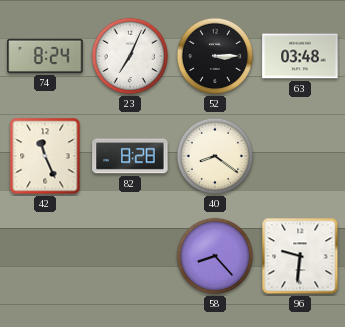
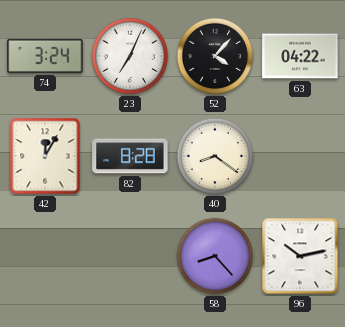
74: 8:24 -> 3:24
52: 3:15 -> 4:07
63: 03:48 -> 04:22
42: 11:26 -> 12:05
96: 9:31 -> 10:13
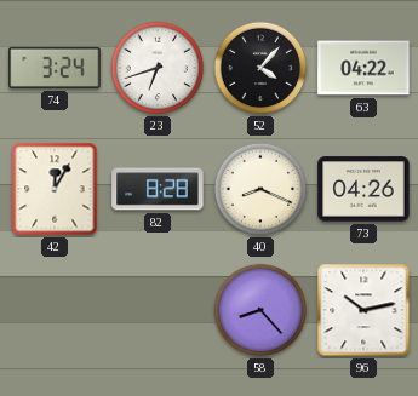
23: 7:04 -> 6:42
40: 8:21 -> 8:19
73: none -> 04:26
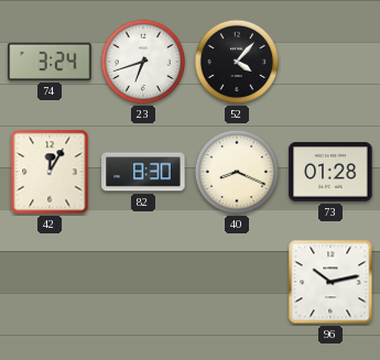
63: 04:22 -> none
82: 8:28 -> 8:30
73: 04:26 -> 01:28
58: 8:23 -> none
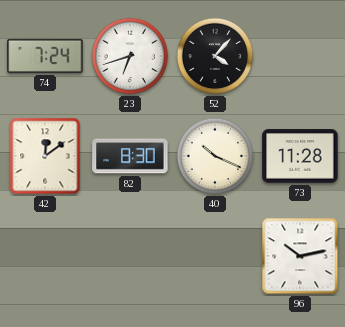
74: 3:24 -> 7:24
42: 12:05 -> 12:09
40: 8:19 -> 10:19
73: 01:28 -> 11:28
